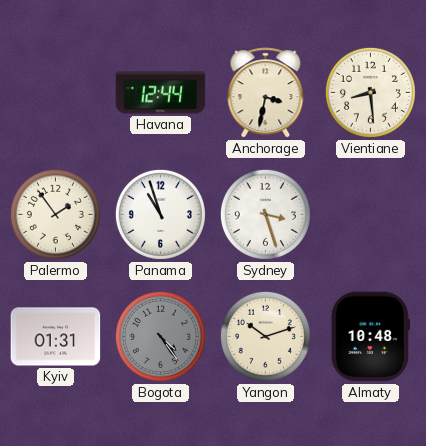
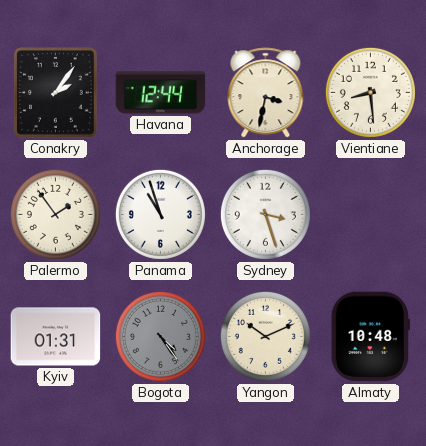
Conakry: none -> 2:06
Yangon: 10:12 -> 10:11
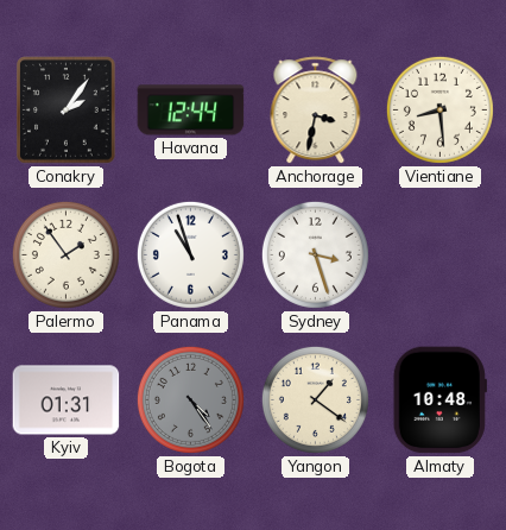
Yangon: 10:11 -> 1:21
